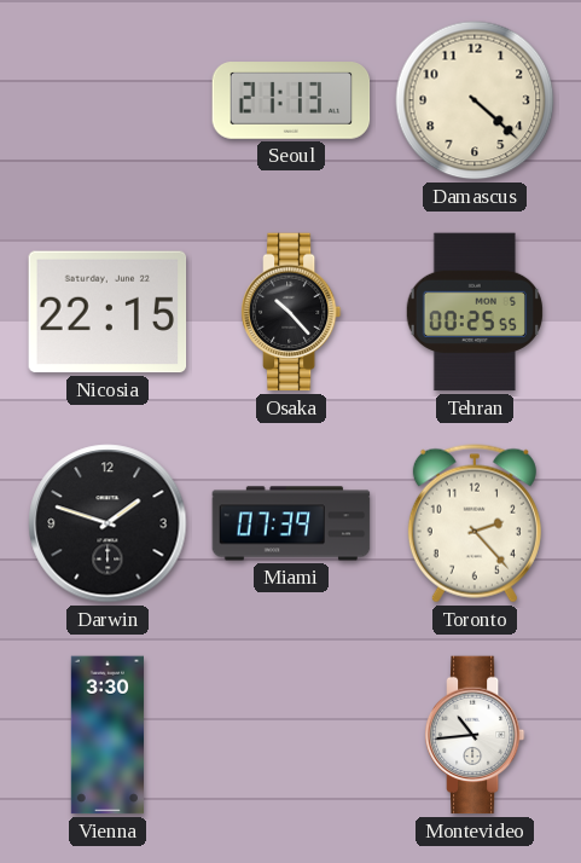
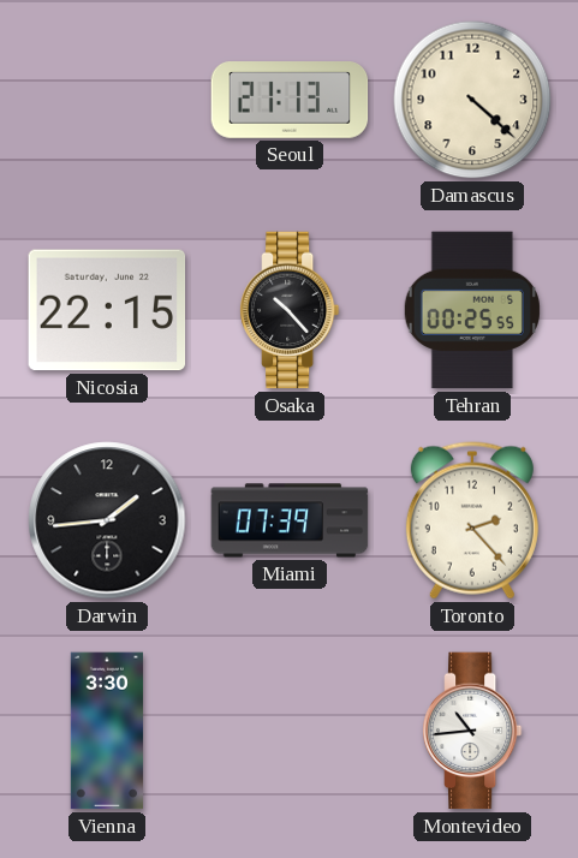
Darwin: 1:48 -> 1:44
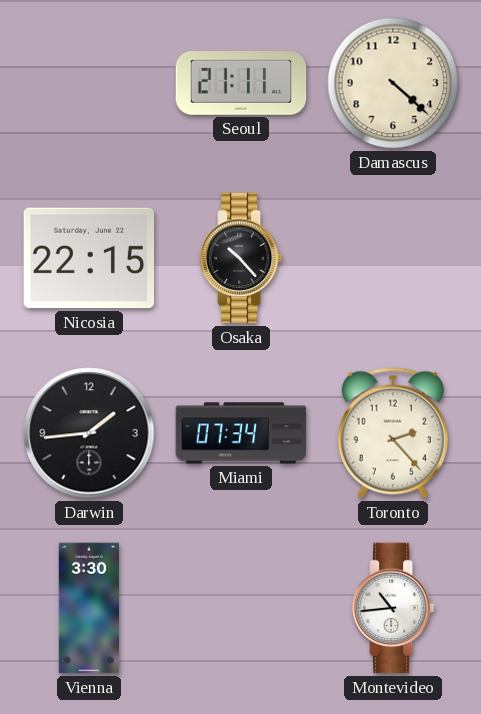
Seoul: 21:13 -> 21:11
Tehran: 00:25 -> none
Miami: 07:39 -> 07:34
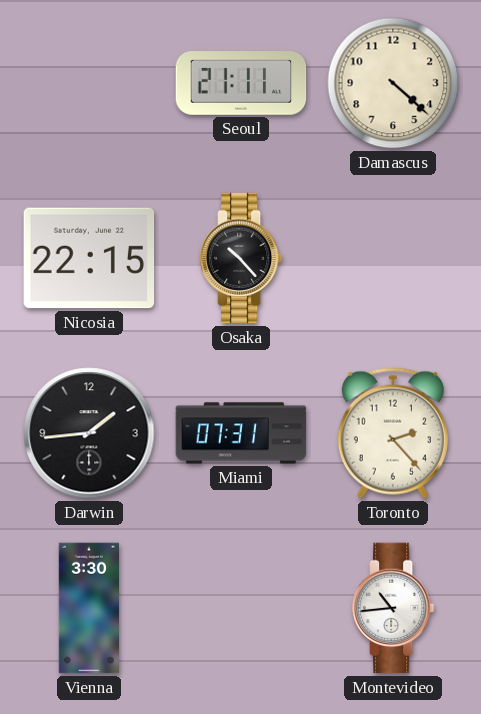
Miami: 07:34 -> 07:31
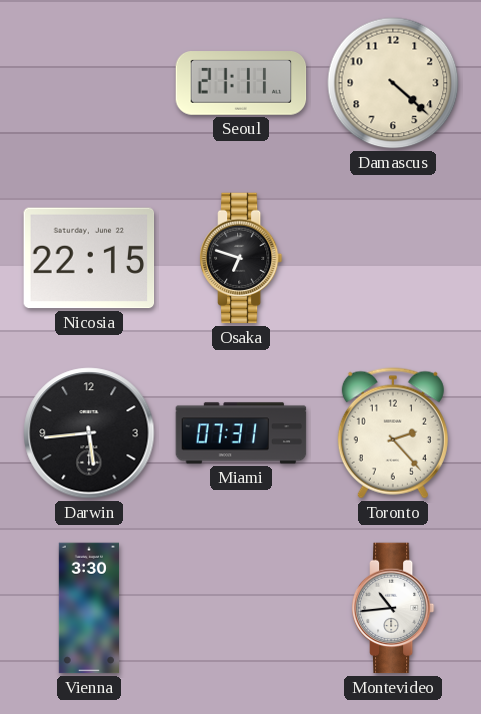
Osaka: 10:23 -> 6:48
Darwin: 1:44 -> 5:44
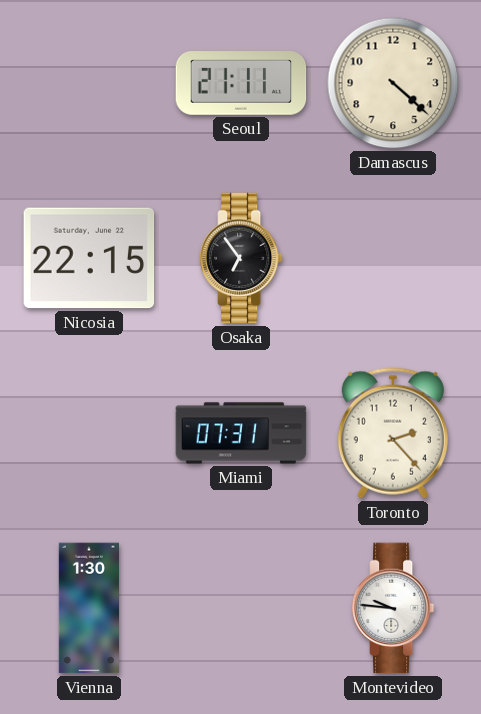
Osaka: 6:48 -> 6:54
Darwin: 5:44 -> none
Vienna: 3:30 -> 1:30
Montevideo: 10:44 -> 9:46
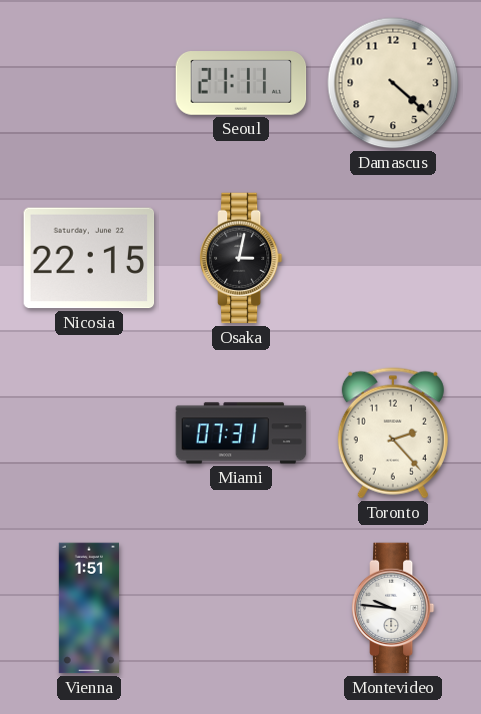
Osaka: 6:54 -> 3:02
Vienna: 1:30 -> 1:51
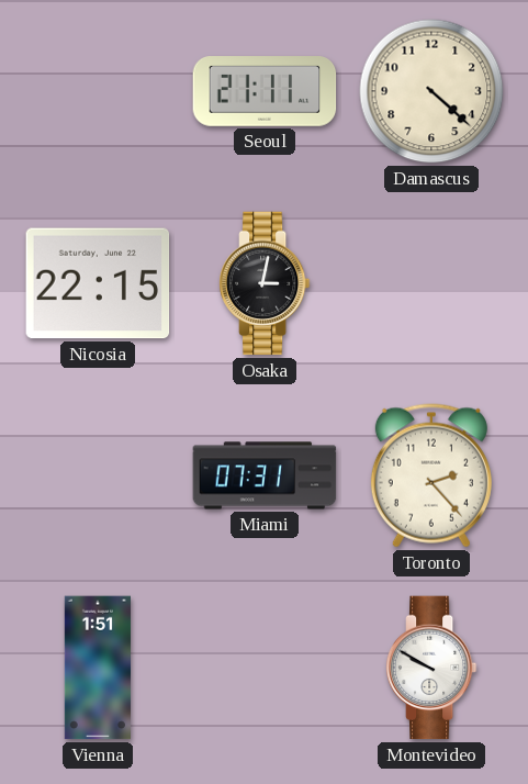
Montevideo: 9:46 -> 9:50
